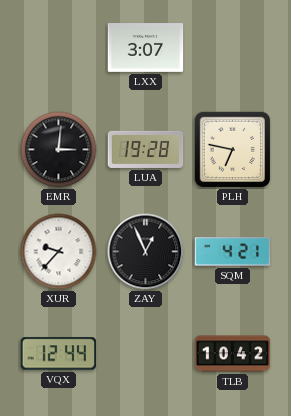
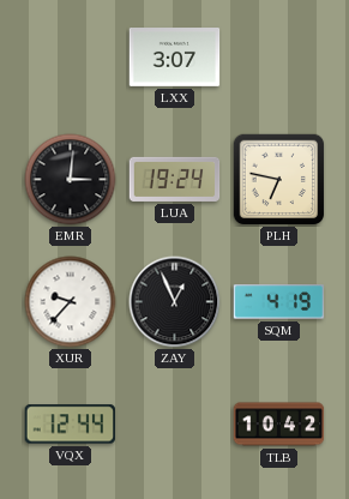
LUA: 19:28 -> 19:24
SQM: 4:21 -> 4:19
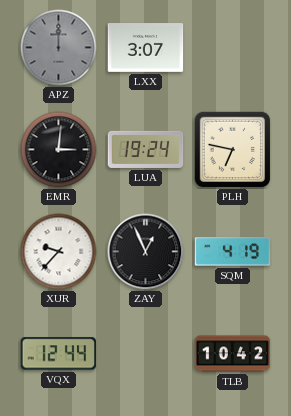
APZ: none -> 12:00
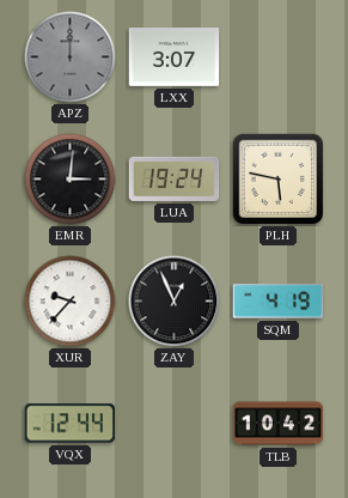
PLH: 6:47 -> 5:47
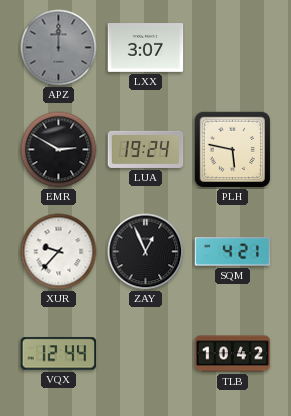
EMR: 3:01 -> 2:50
SQM: 4:19 -> 4:21
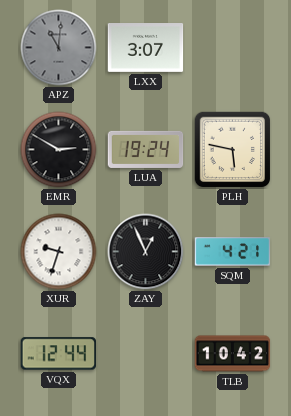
APZ: 12:00 -> 11:01
XUR: 9:37 -> 9:33
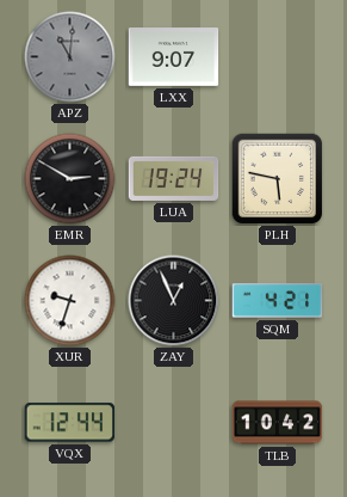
LXX: 3:07 -> 9:07
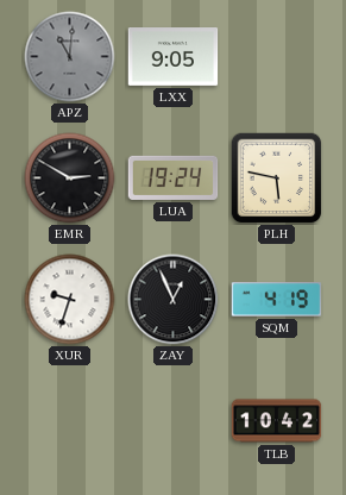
LXX: 9:07 -> 9:05
SQM: 4:21 -> 4:19
VQX: 12:44 -> none
